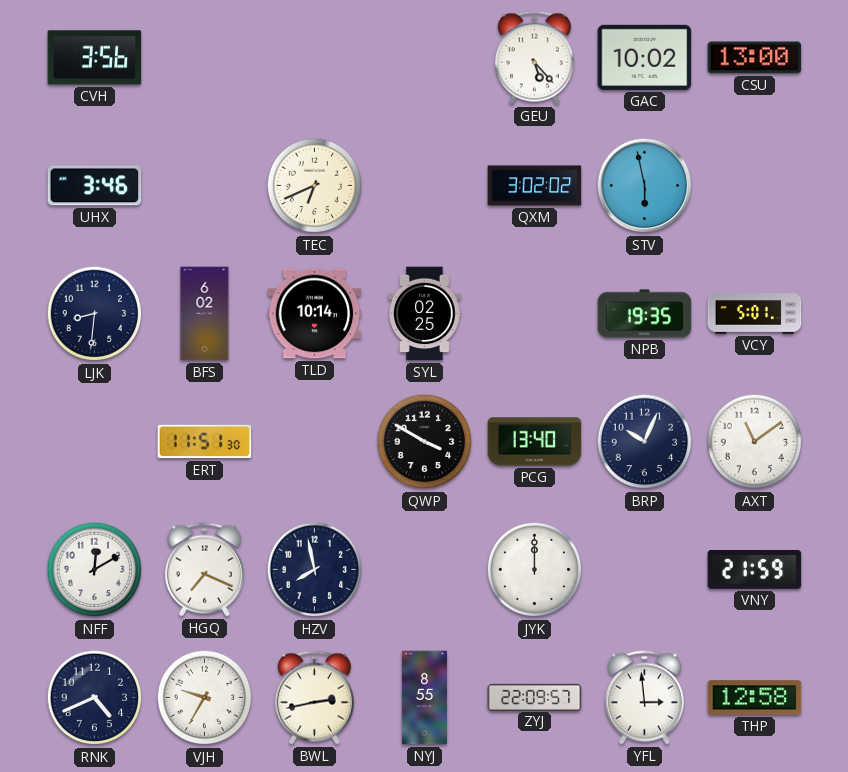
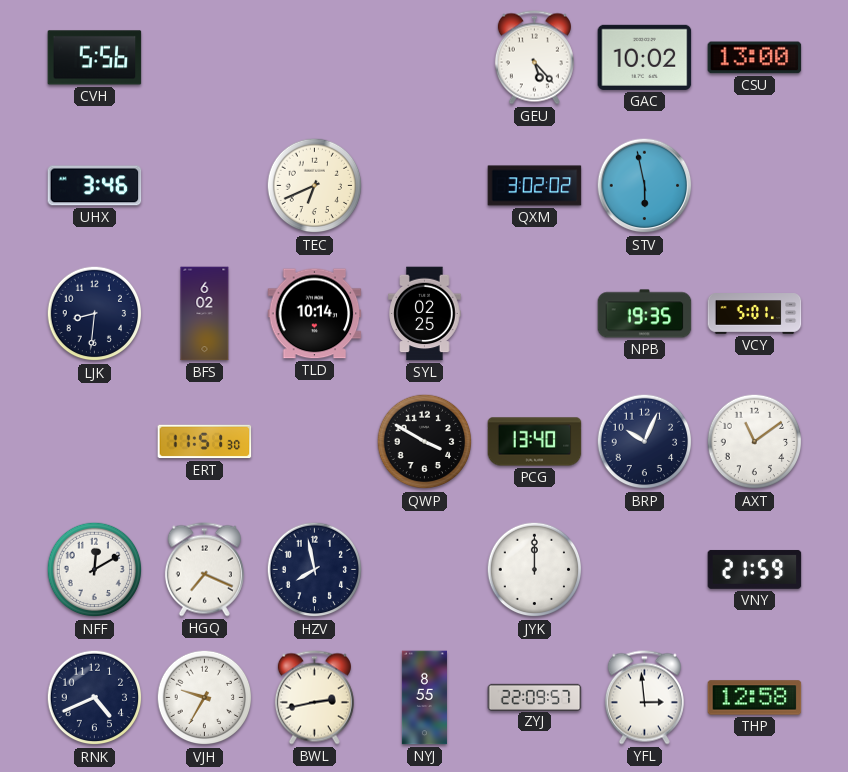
CVH: 3:56 -> 5:56
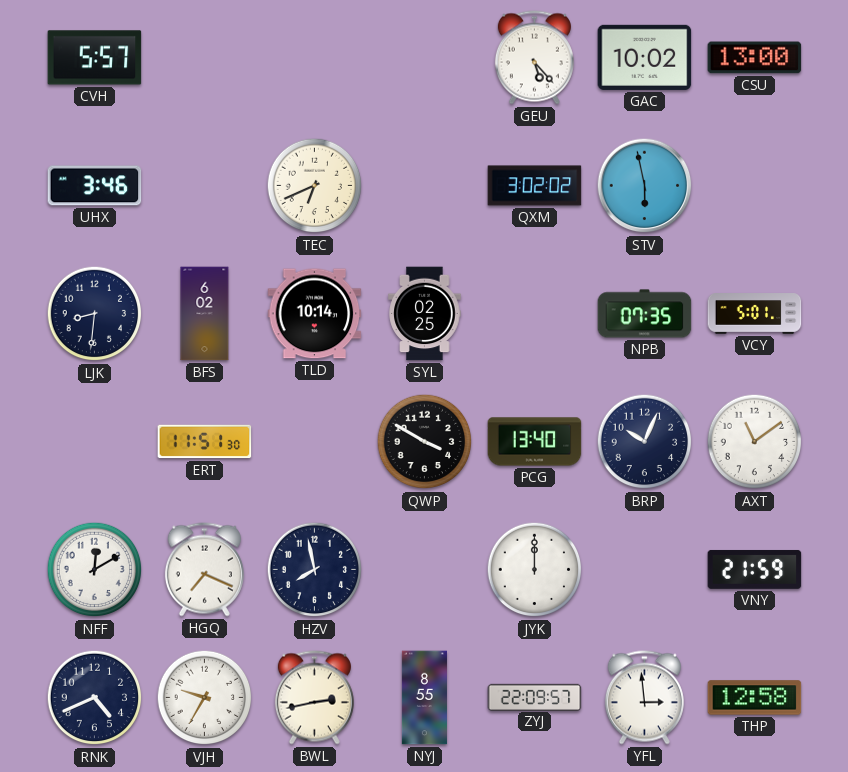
CVH: 5:56 -> 5:57
NPB: 19:35 -> 07:35
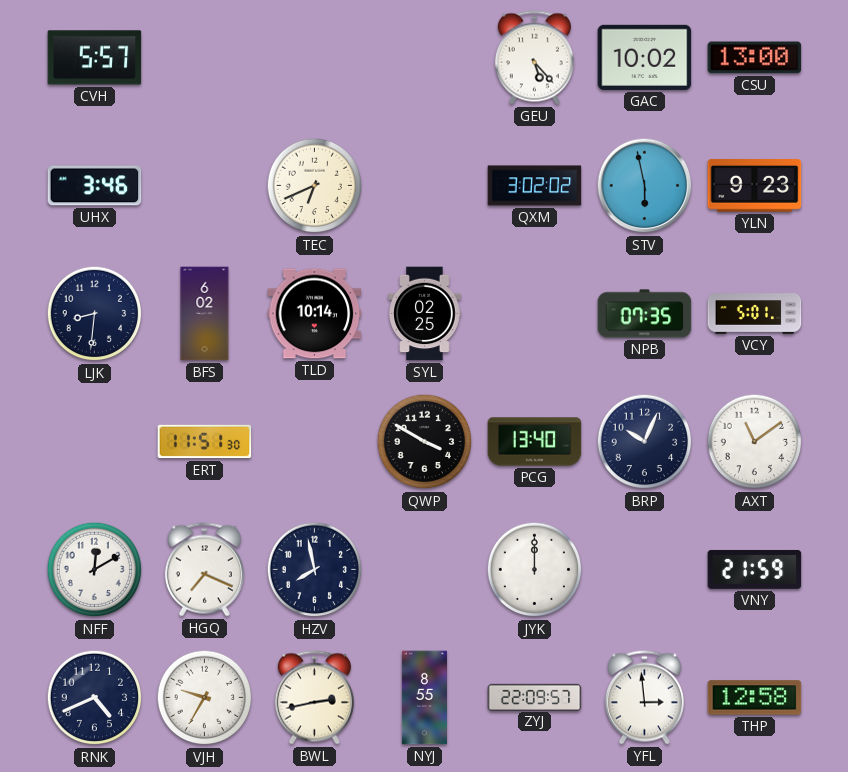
YLN: none -> 9:23
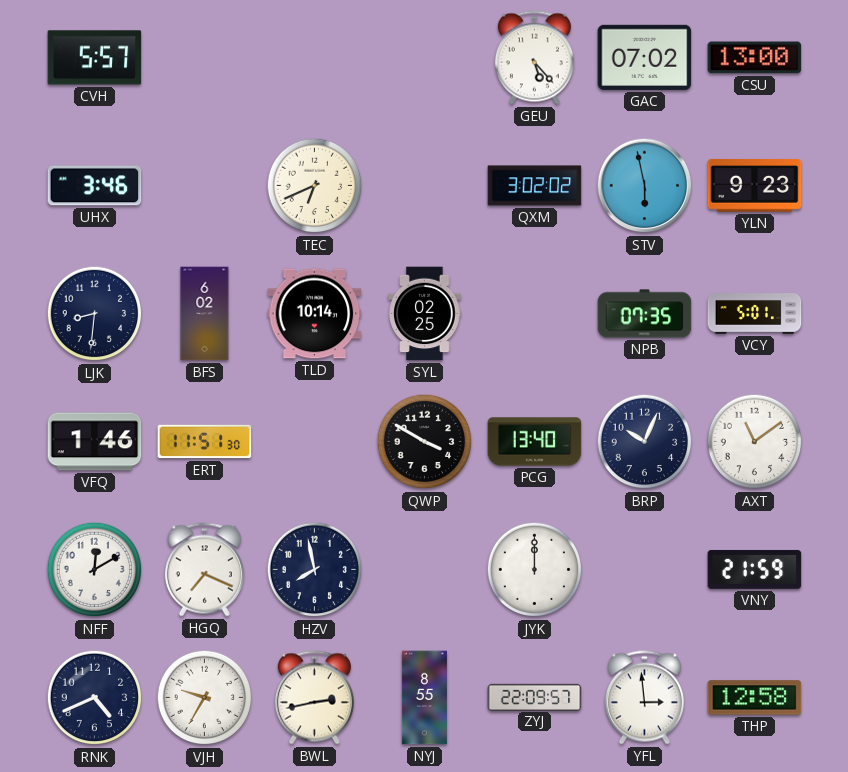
GAC: 10:02 -> 07:02
VFQ: none -> 1:46
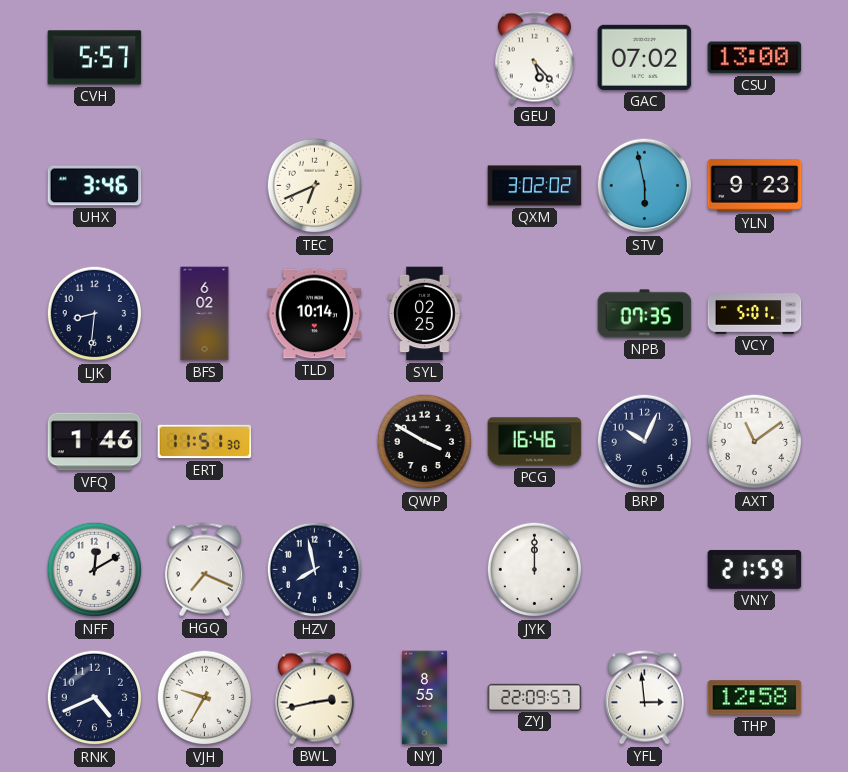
PCG: 13:40 -> 16:46
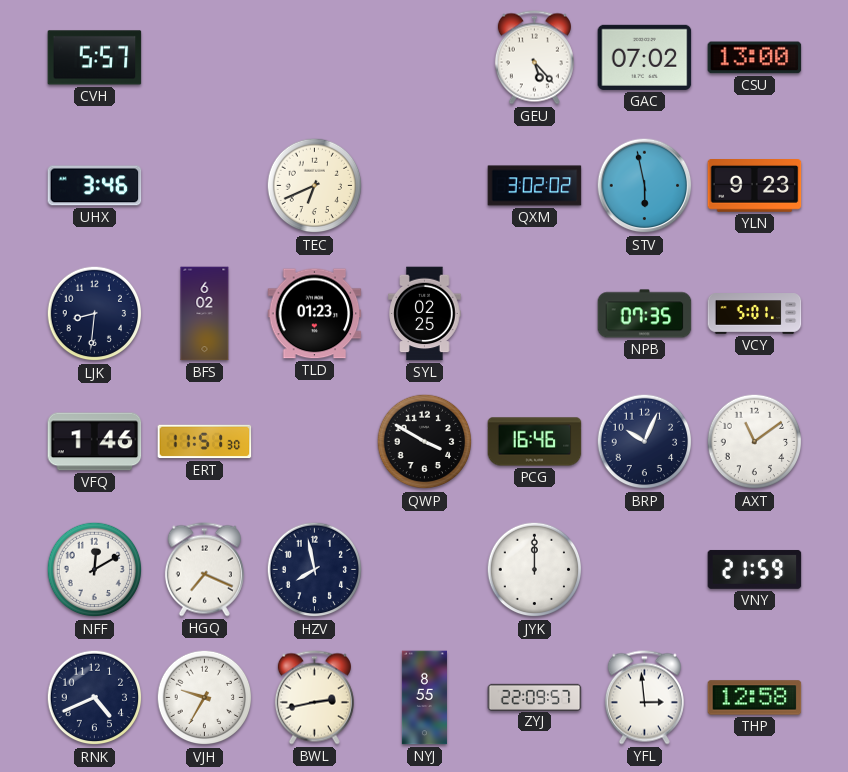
TLD: 10:14 -> 01:23
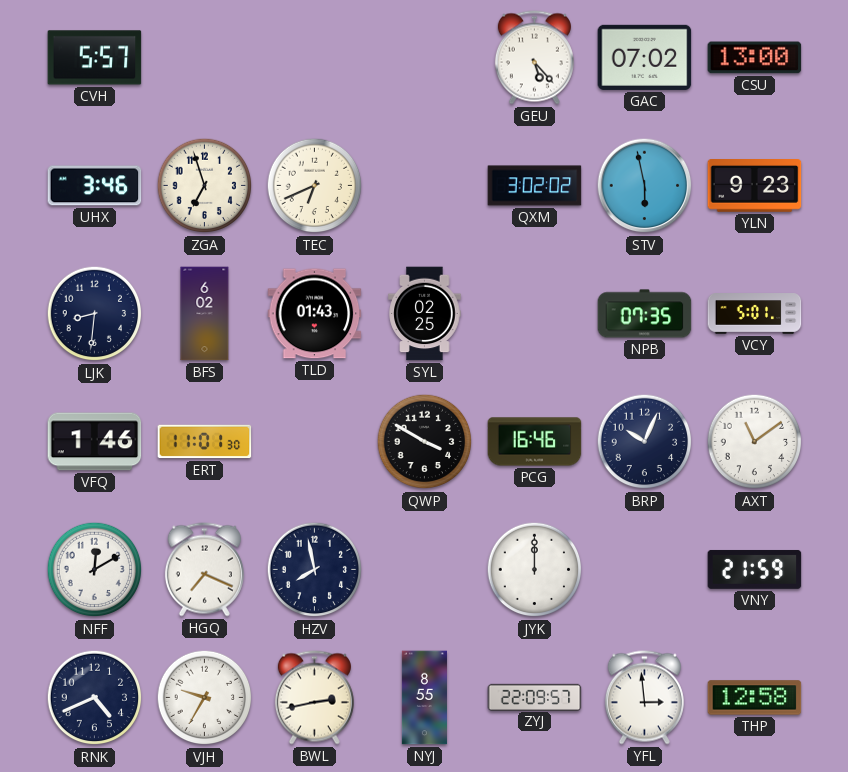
ZGA: none -> 6:57
TLD: 01:23 -> 01:43
ERT: 11:51 -> 11:01
